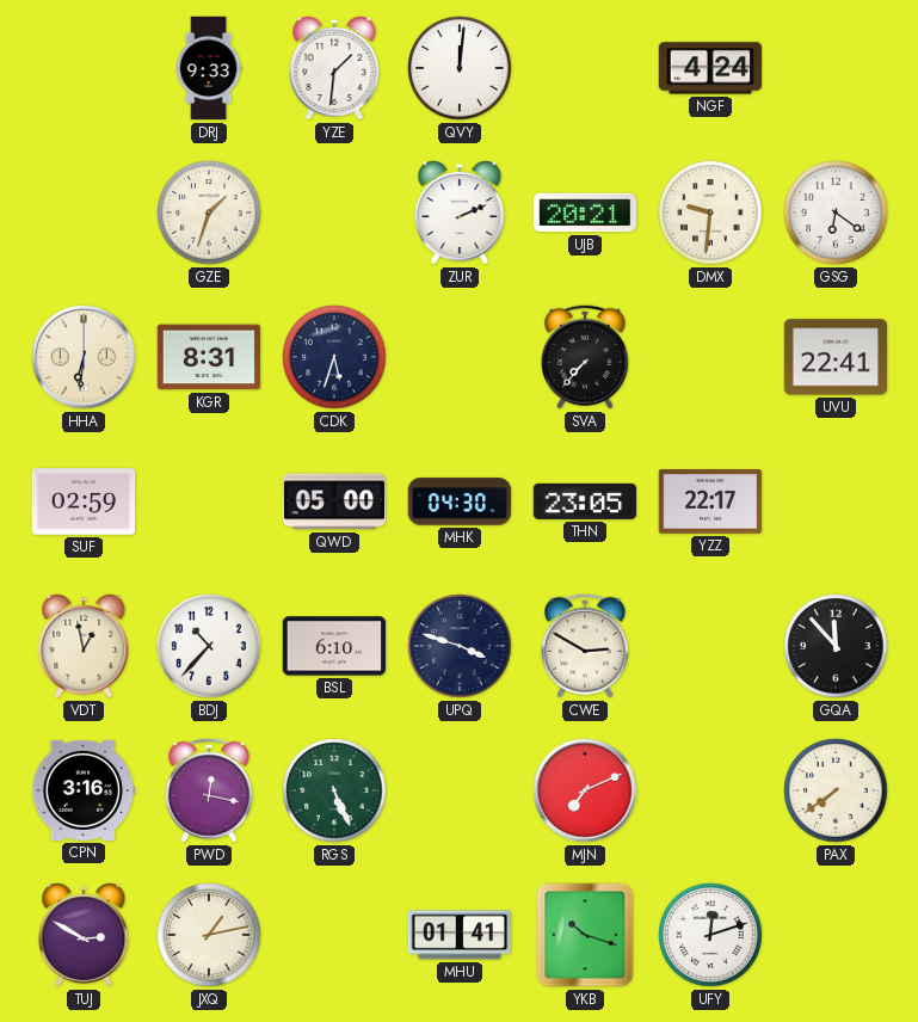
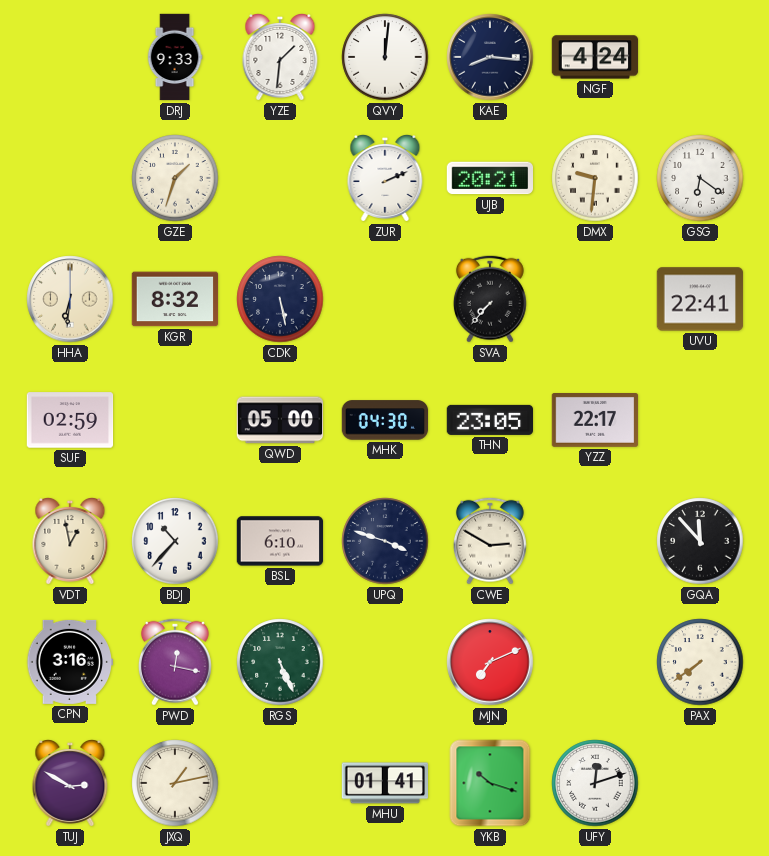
KAE: none -> 8:16
KGR: 8:31 -> 8:32
CDK: 5:33 -> 5:28
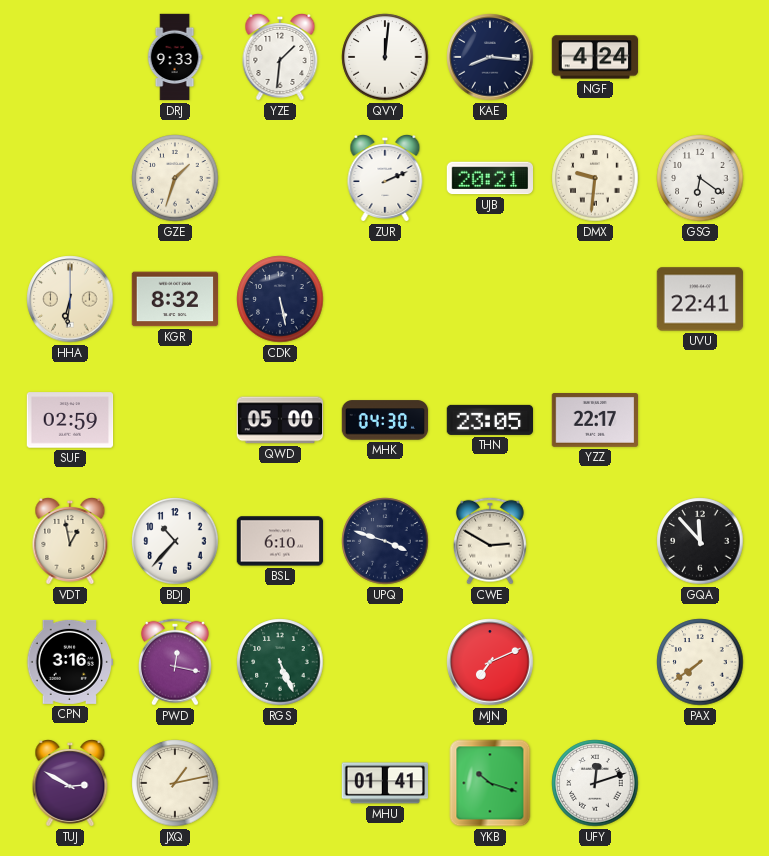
SVA: 7:37 -> none
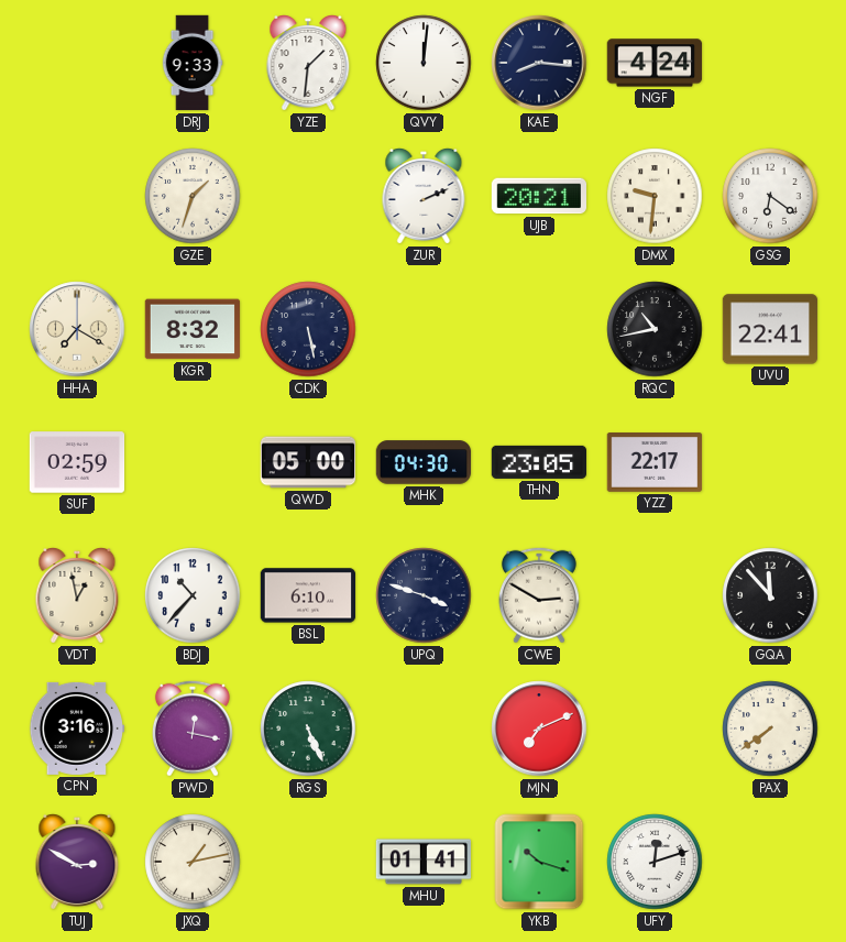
HHA: 6:31 -> 7:20
RQC: none -> 10:43
